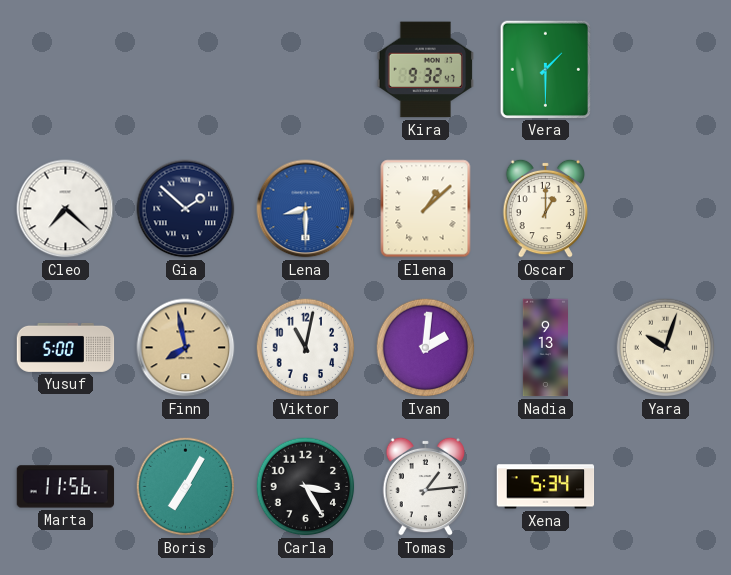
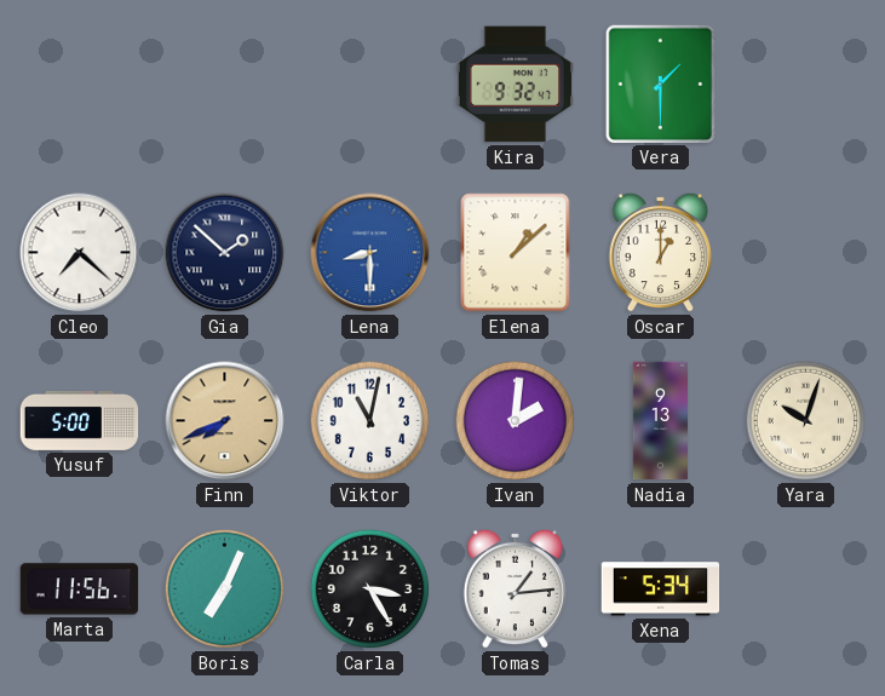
Finn: 7:58 -> 7:41
Boris: 7:05 -> 7:04
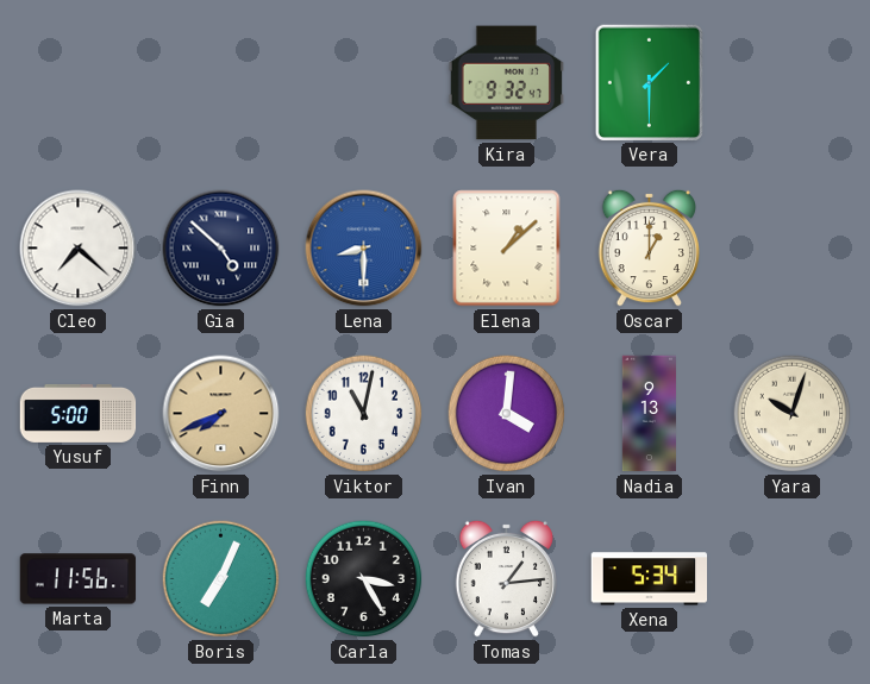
Gia: 1:52 -> 4:52
Ivan: 2:01 -> 4:01
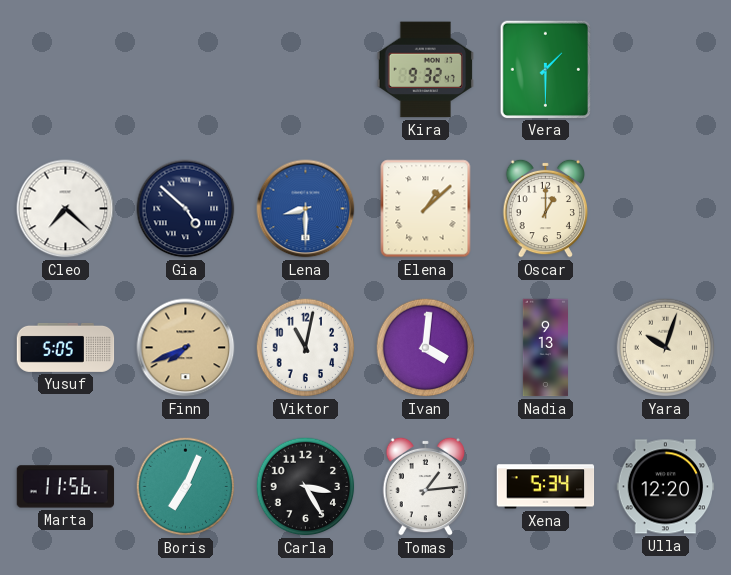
Yusuf: 5:00 -> 5:05
Ulla: none -> 12:20
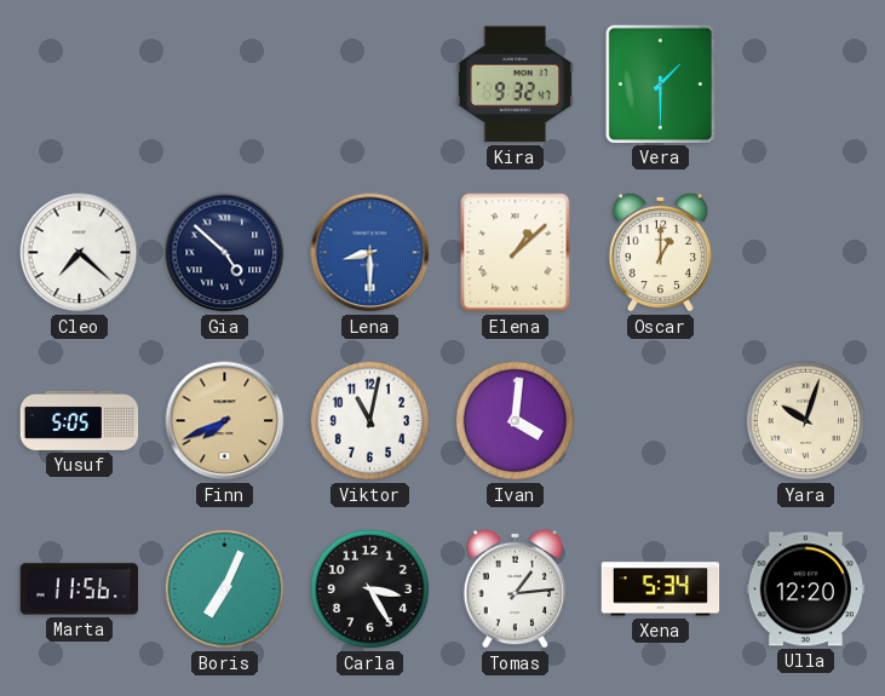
Nadia: 9:13 -> none
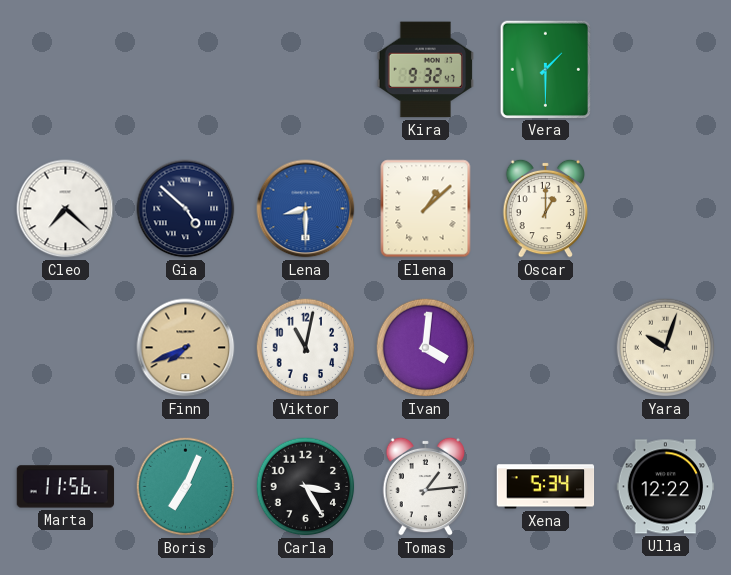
Yusuf: 5:05 -> none
Ulla: 12:20 -> 12:22
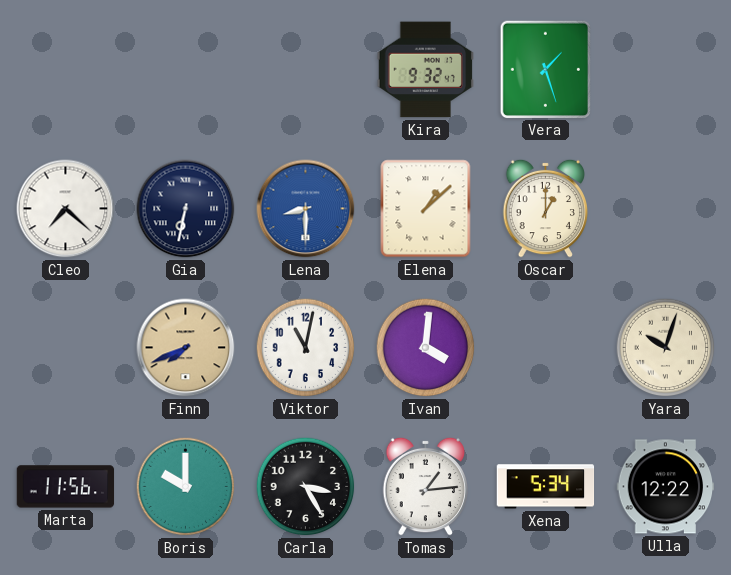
Vera: 1:30 -> 1:27
Gia: 4:52 -> 6:32
Boris: 7:04 -> 10:00
